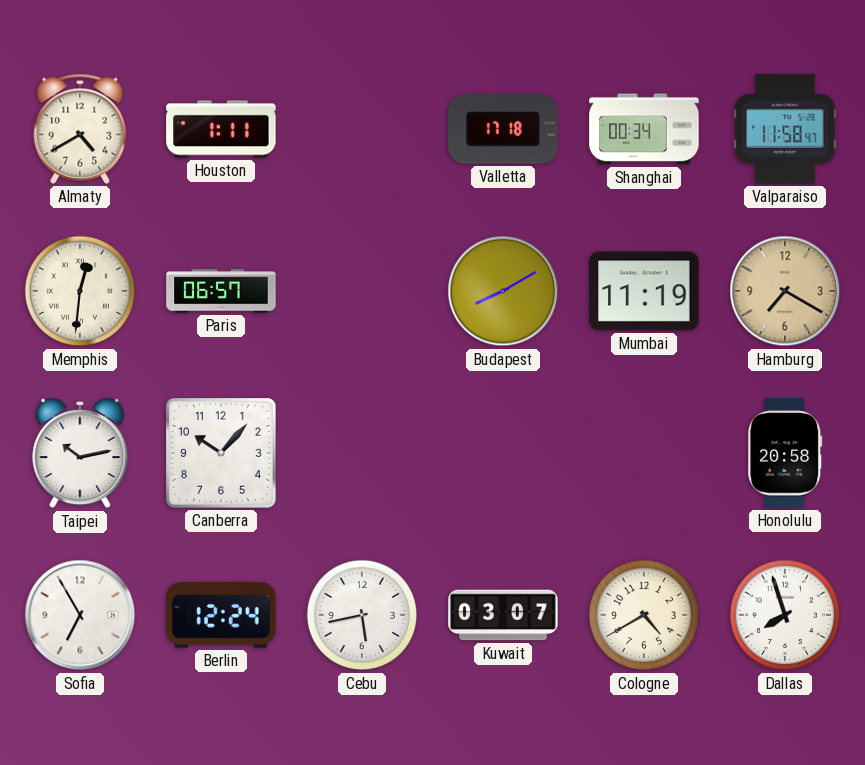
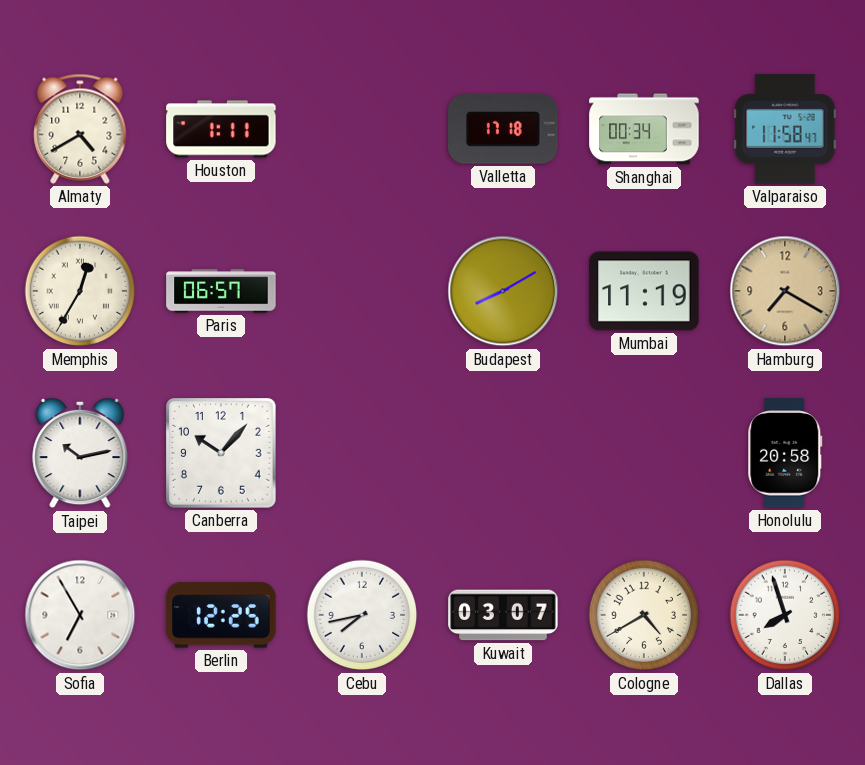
Memphis: 12:31 -> 12:35
Berlin: 12:24 -> 12:25
Cebu: 5:43 -> 7:43
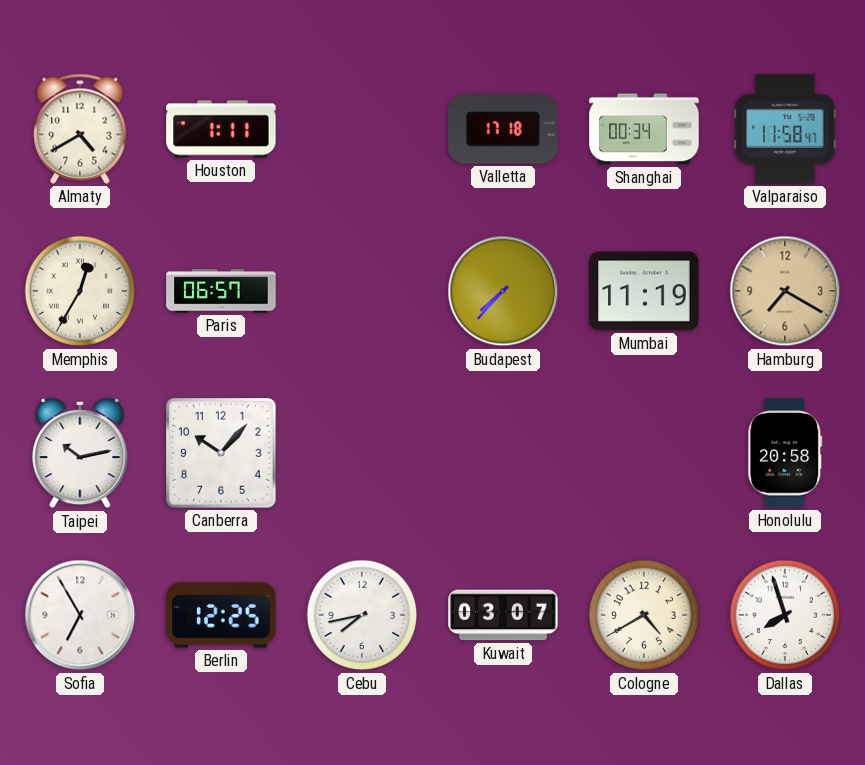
Budapest: 8:10 -> 7:37
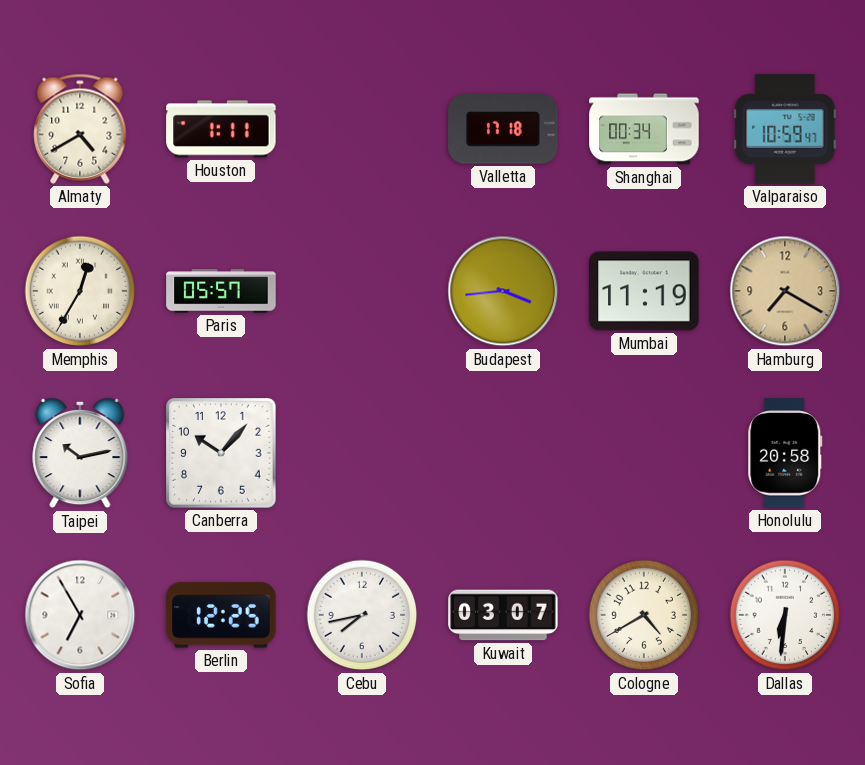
Valparaiso: 11:58 -> 10:59
Paris: 06:57 -> 05:57
Budapest: 7:37 -> 3:44
Dallas: 7:57 -> 6:31
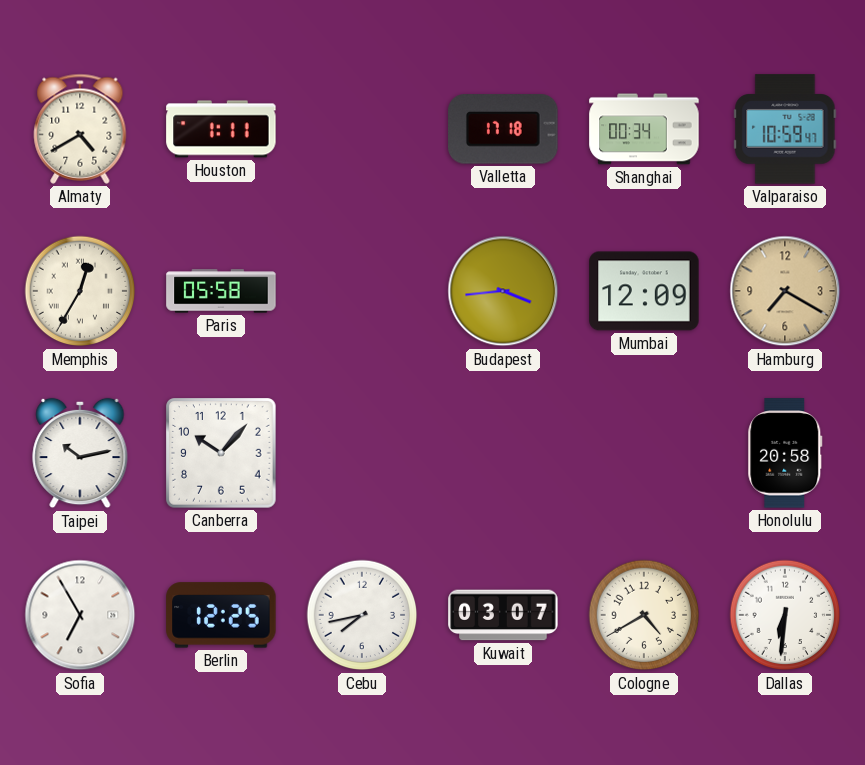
Paris: 05:57 -> 05:58
Mumbai: 11:19 -> 12:09
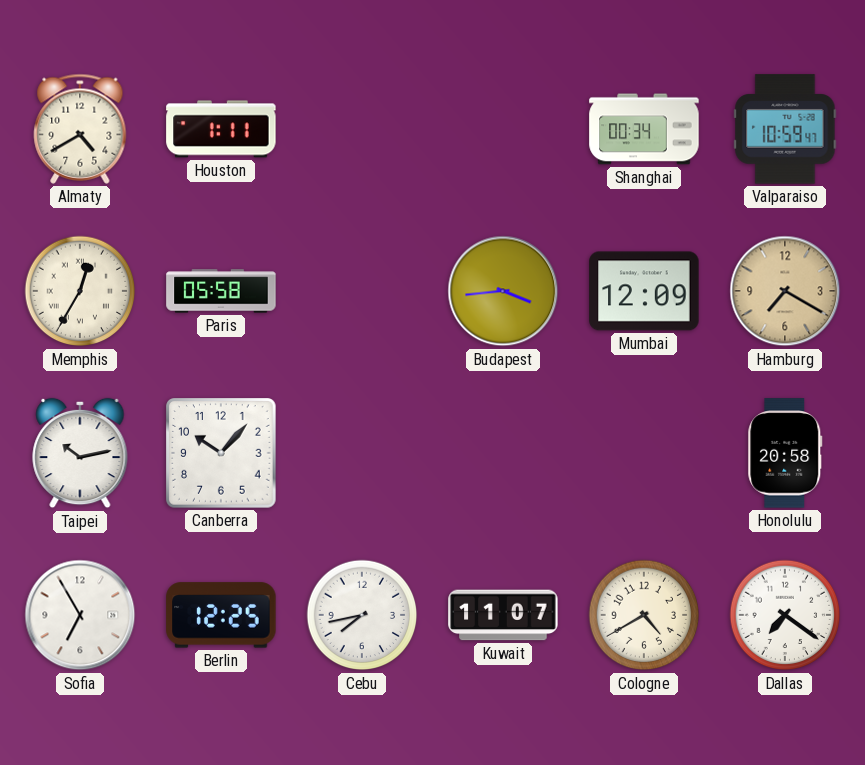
Valletta: 17:18 -> none
Kuwait: 03:07 -> 11:07
Dallas: 6:31 -> 7:21
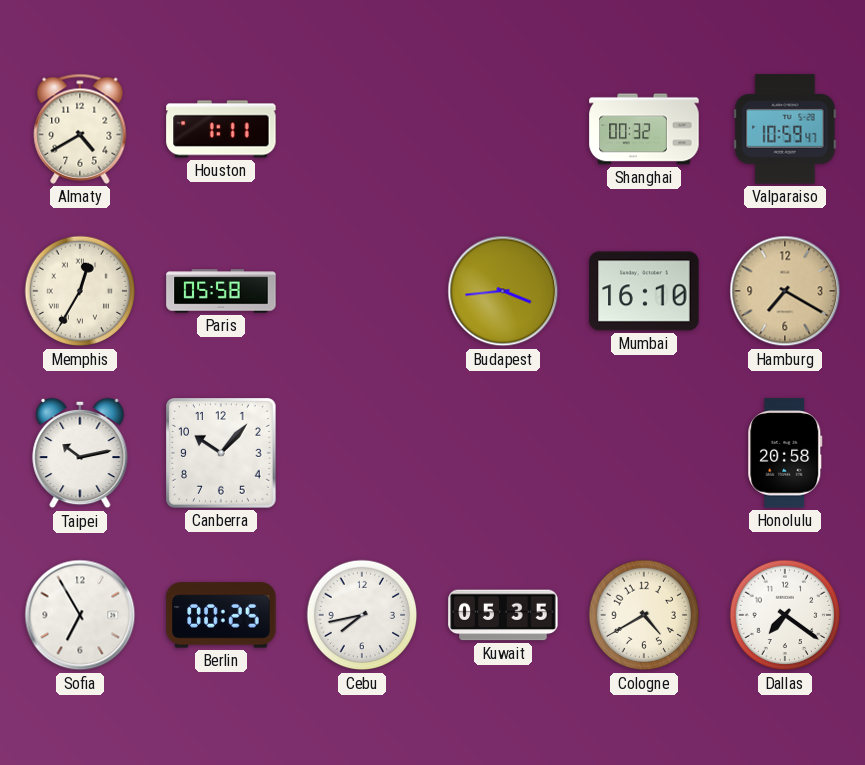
Shanghai: 00:34 -> 00:32
Mumbai: 12:09 -> 16:10
Berlin: 12:25 -> 00:25
Kuwait: 11:07 -> 05:35
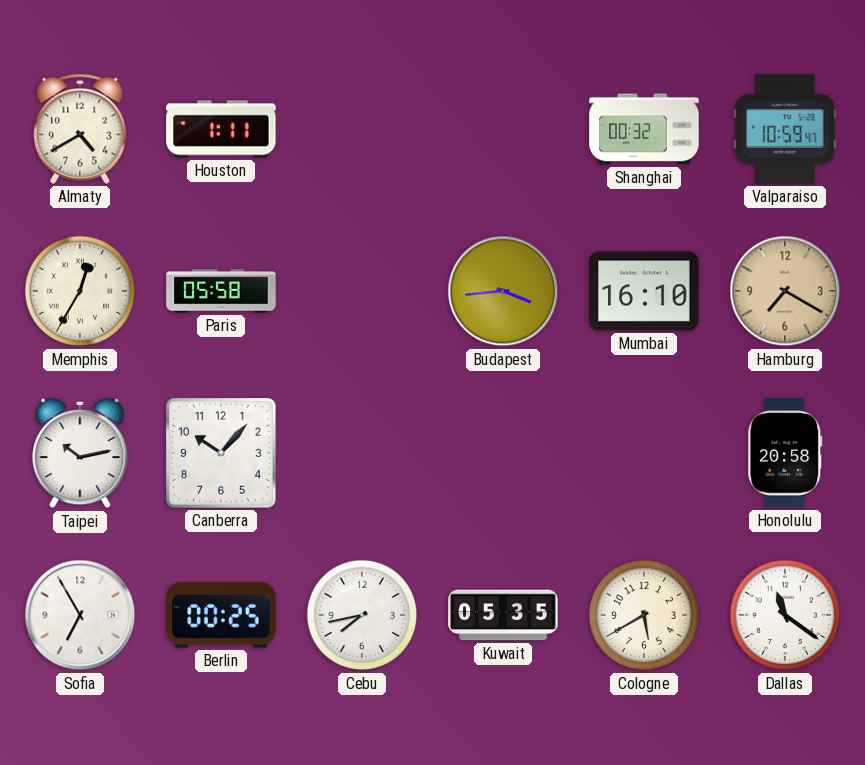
Cologne: 4:40 -> 5:40
Dallas: 7:21 -> 11:21
